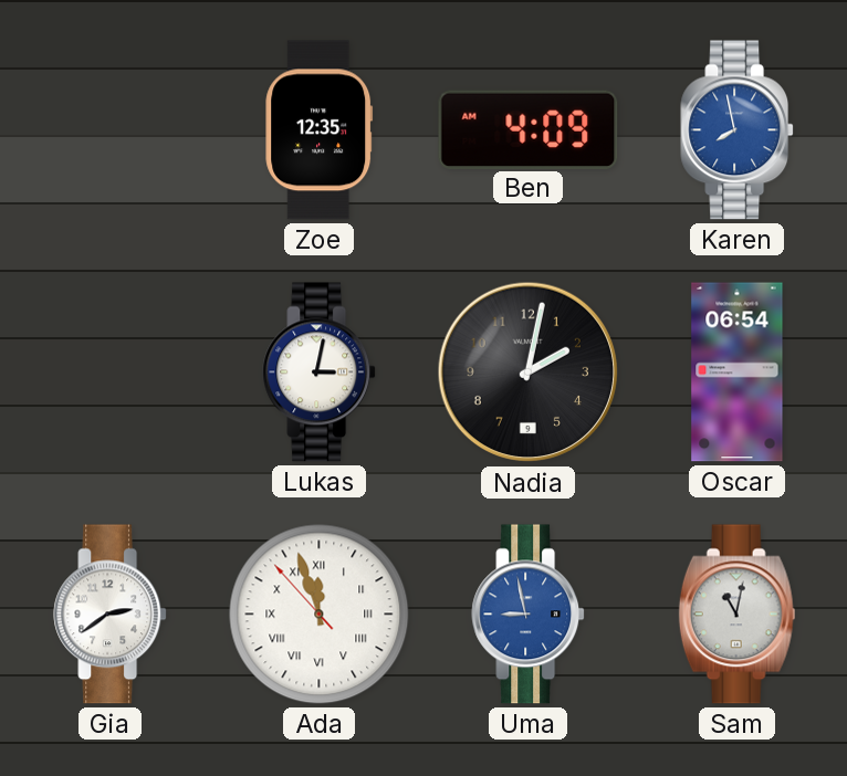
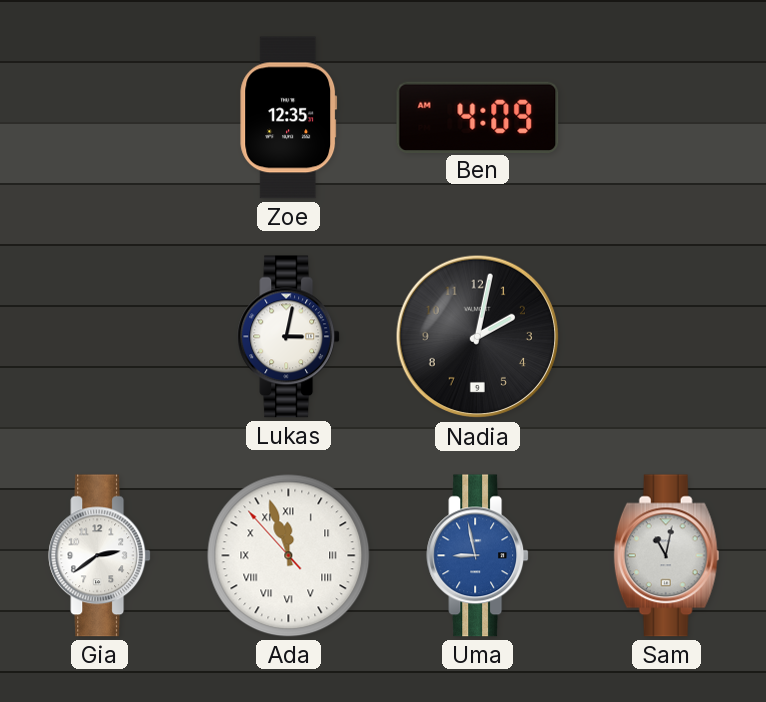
Karen: 7:58 -> none
Oscar: 06:54 -> none
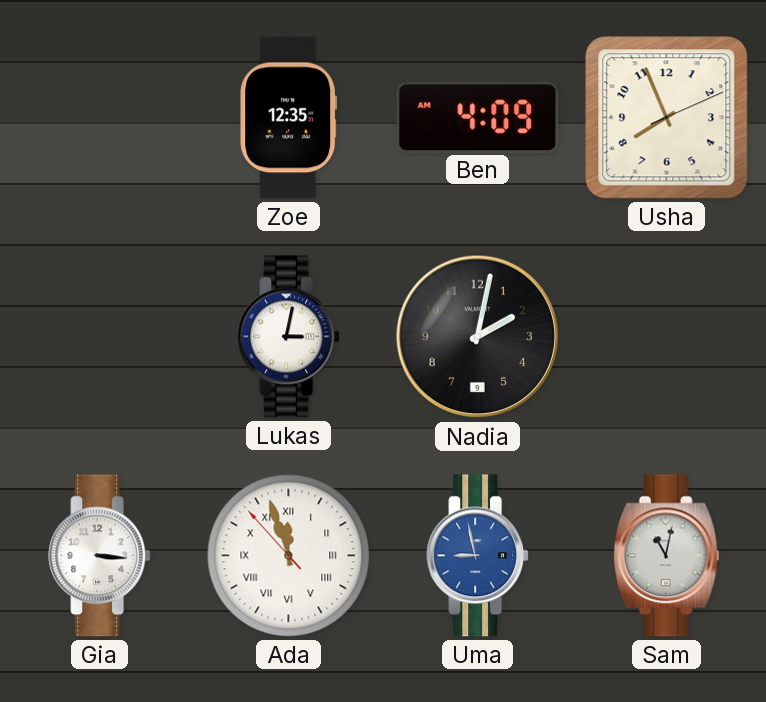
Usha: none -> 7:56
Gia: 2:39 -> 3:16
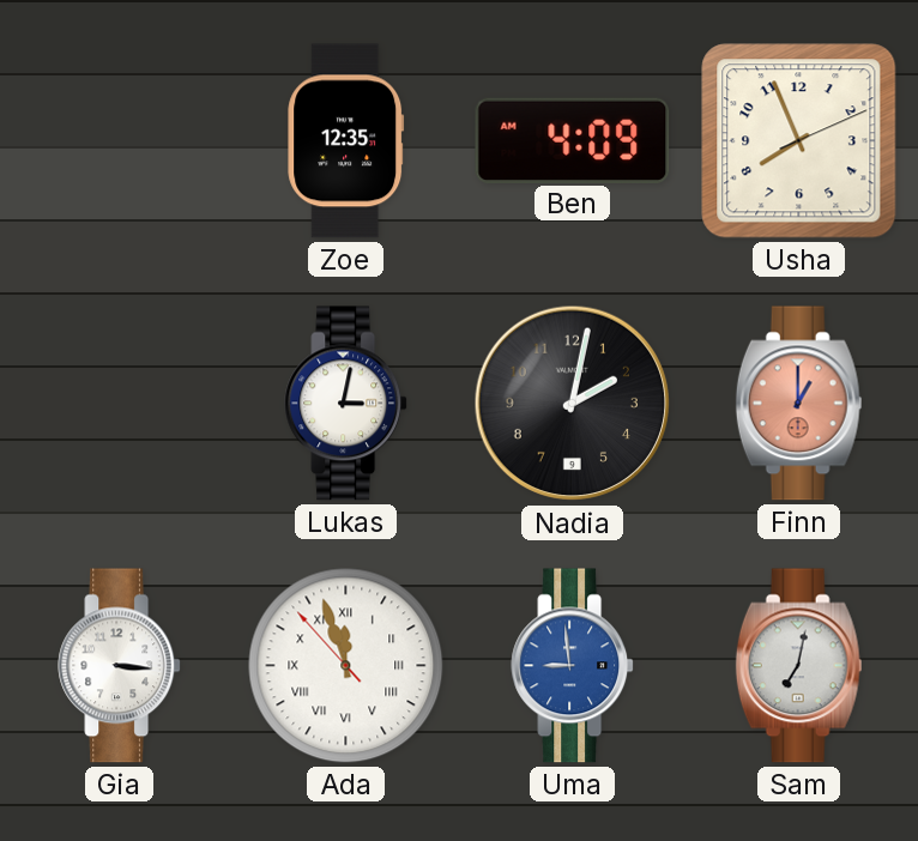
Finn: none -> 1:00
Uma: 8:58 -> 8:59
Sam: 11:02 -> 7:02
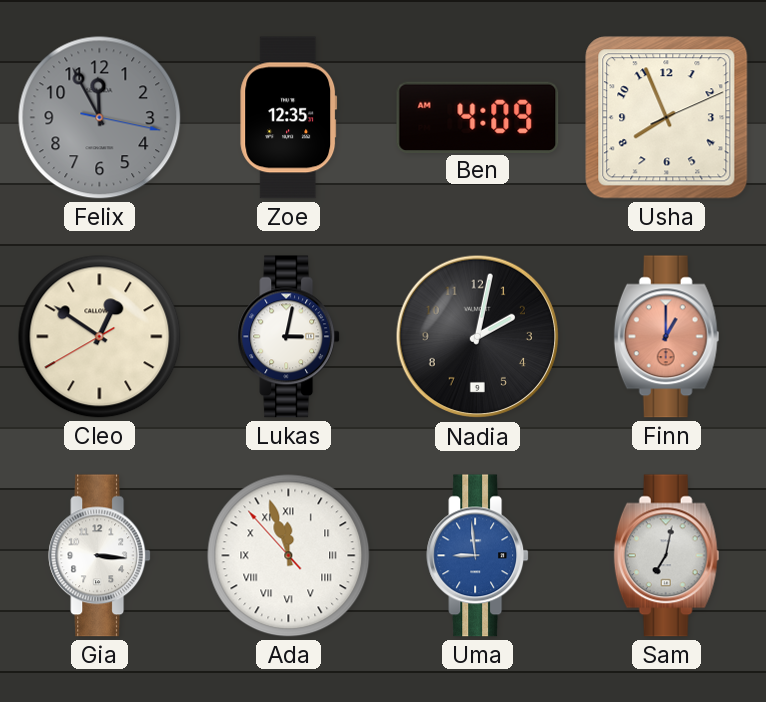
Felix: none -> 11:55
Cleo: none -> 12:50
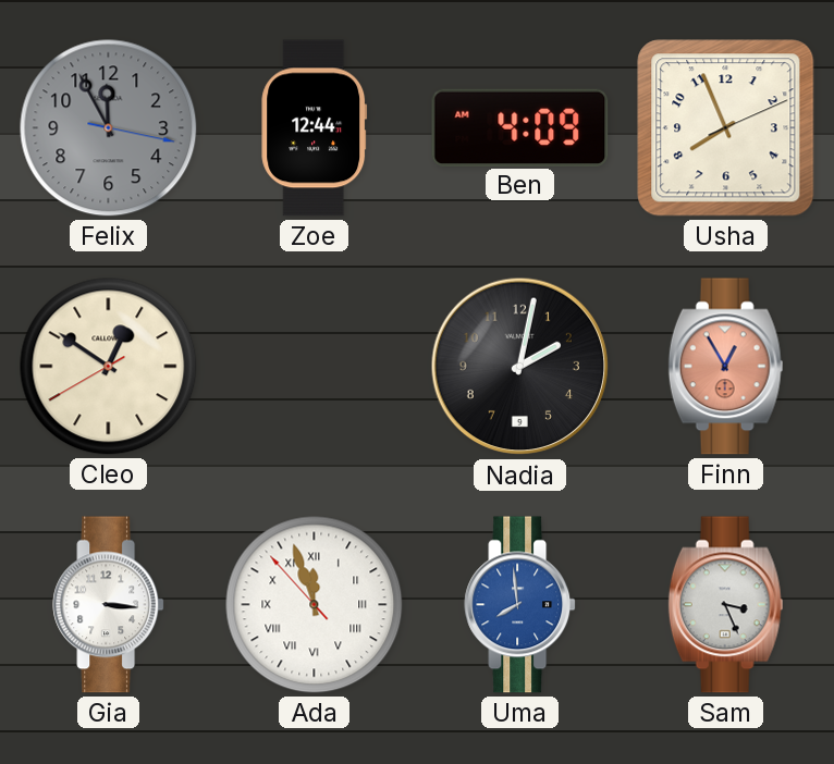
Zoe: 12:35 -> 12:44
Lukas: 3:02 -> none
Finn: 1:00 -> 12:55
Uma: 8:59 -> 7:59
Sam: 7:02 -> 3:26
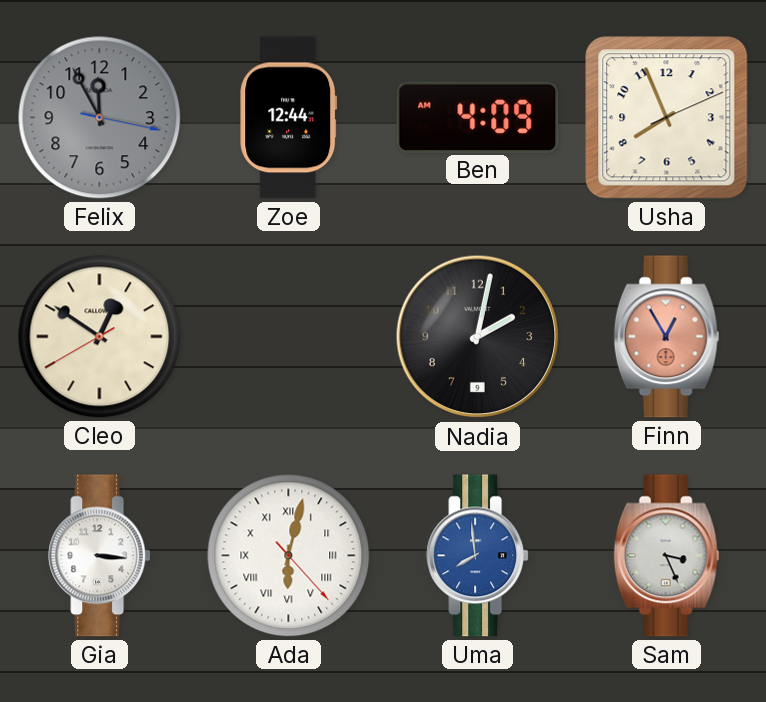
Ada: 11:56 -> 6:02
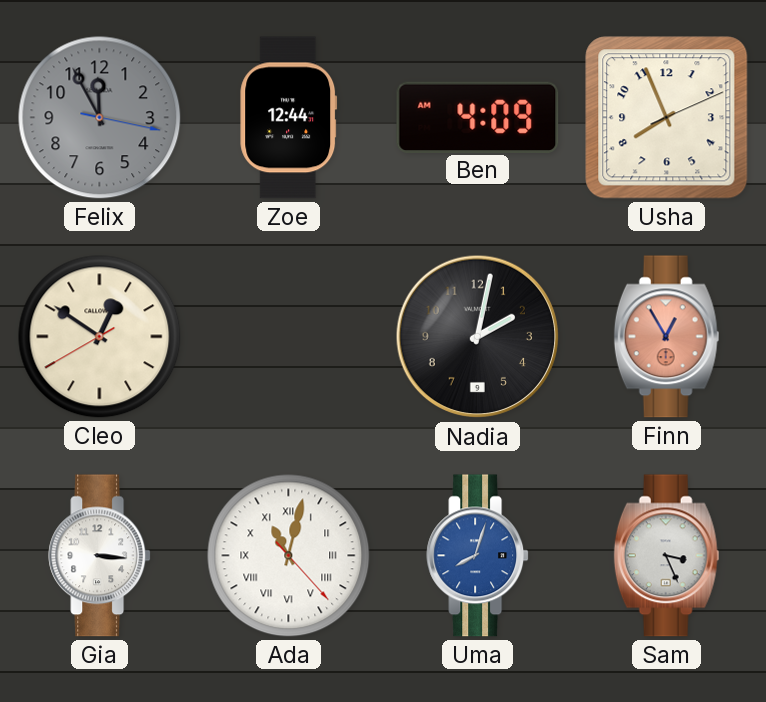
Ada: 6:02 -> 11:02
Uma: 7:59 -> 8:03
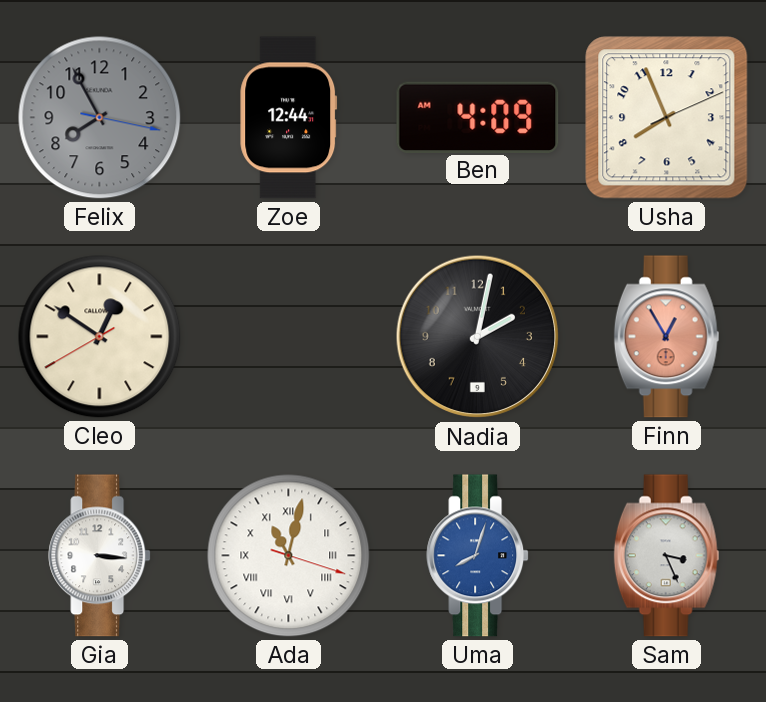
Felix: 11:55 -> 7:55
Ada: 11:02:23 -> 11:02:18
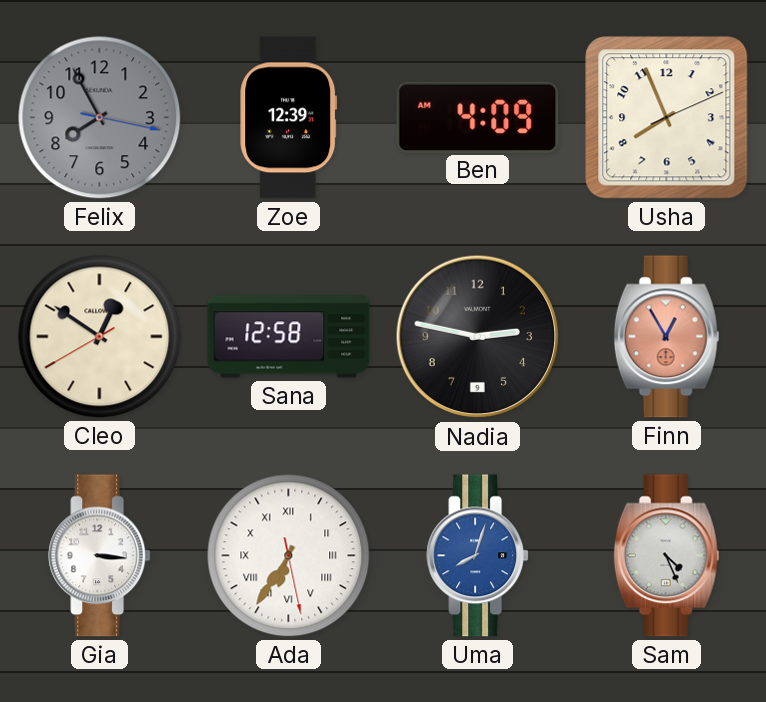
Zoe: 12:44 -> 12:39
Sana: none -> 12:58
Nadia: 2:02 -> 2:47
Ada: 11:02 -> 6:35
Sam: 3:26 -> 4:26
